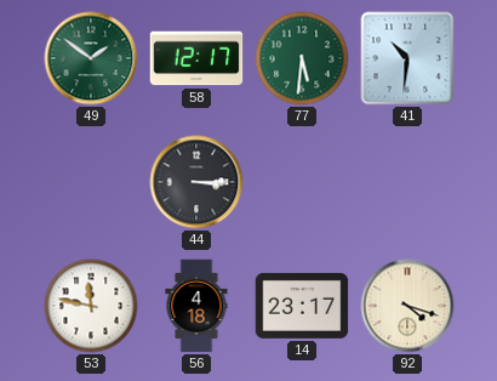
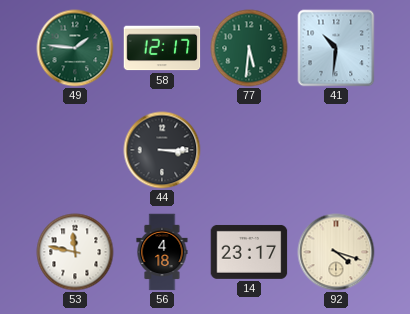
49: 1:51 -> 1:46
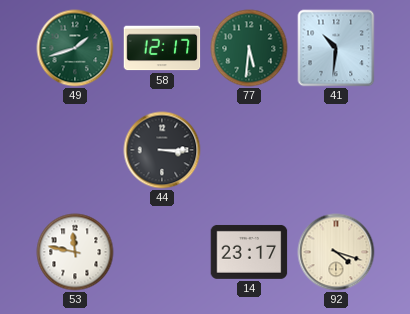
49: 1:46 -> 1:42
56: 4:18 -> none
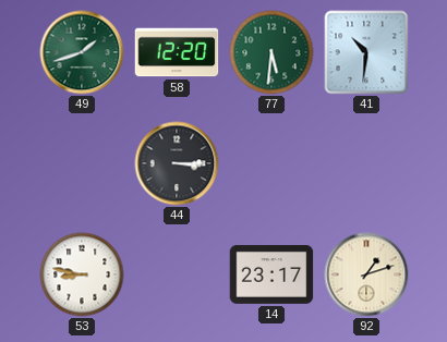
58: 12:17 -> 12:20
53: 11:47 -> 8:47
92: 4:18 -> 1:12
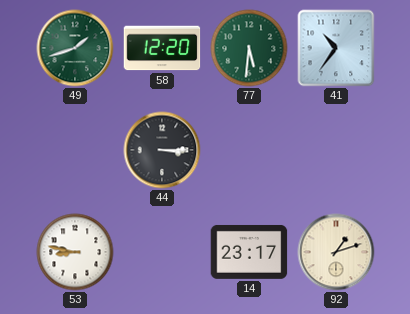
41: 10:31 -> 10:36
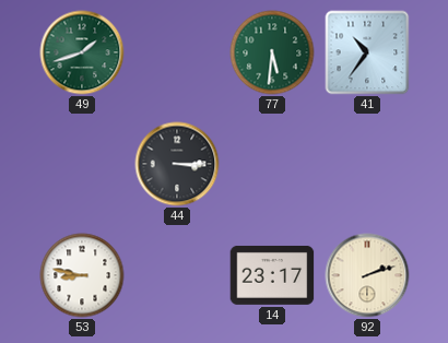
58: 12:20 -> none
92: 1:12 -> 2:12
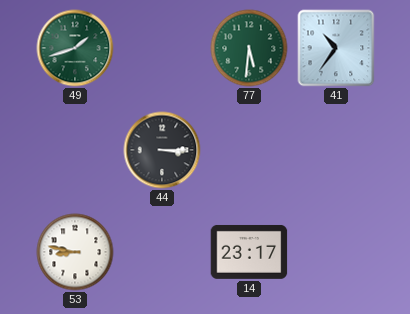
92: 2:12 -> none
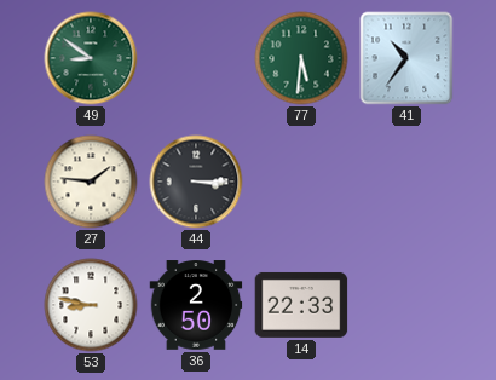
49: 1:42 -> 8:51
27: none -> 1:46
36: none -> 2:50
14: 23:17 -> 22:33
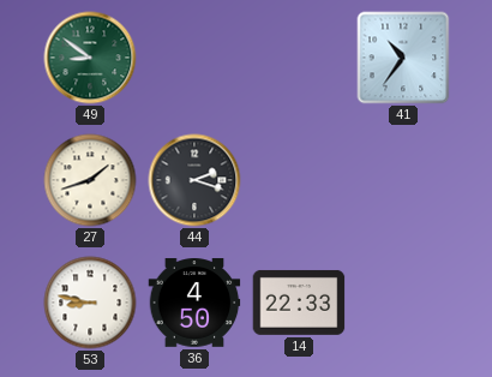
77: 5:31 -> none
27: 1:46 -> 1:42
44: 3:15 -> 2:18
36: 2:50 -> 4:50
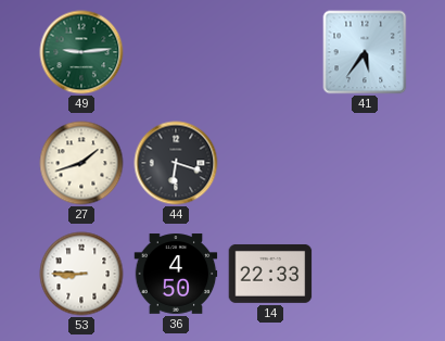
49: 8:51 -> 9:14
41: 10:36 -> 5:36
44: 2:18 -> 6:18
53: 8:47 -> 8:45
